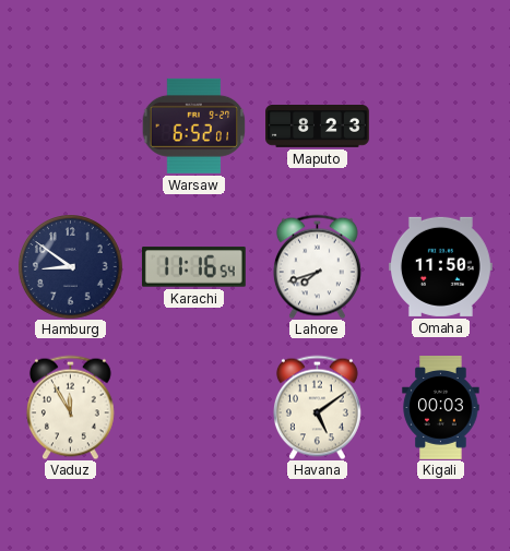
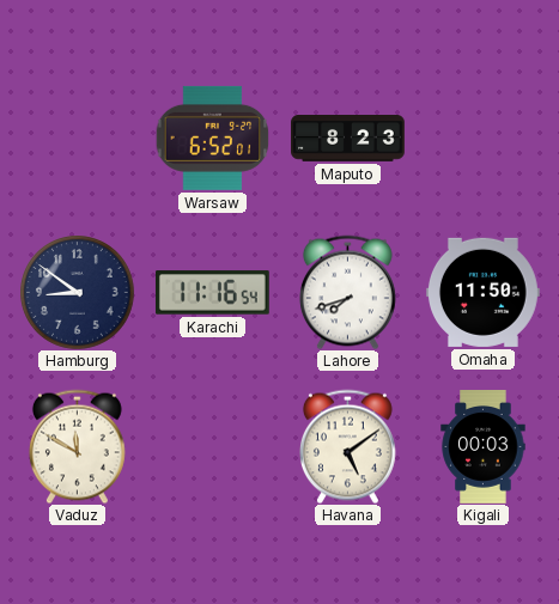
Vaduz: 11:55 -> 11:50
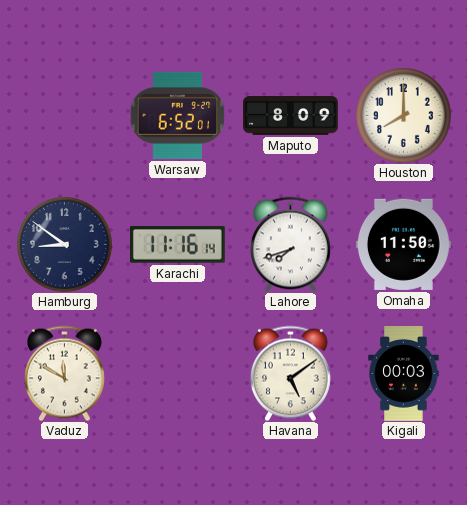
Maputo: 8:23 -> 8:09
Houston: none -> 8:00
Karachi: 11:16:54 -> 11:16:14
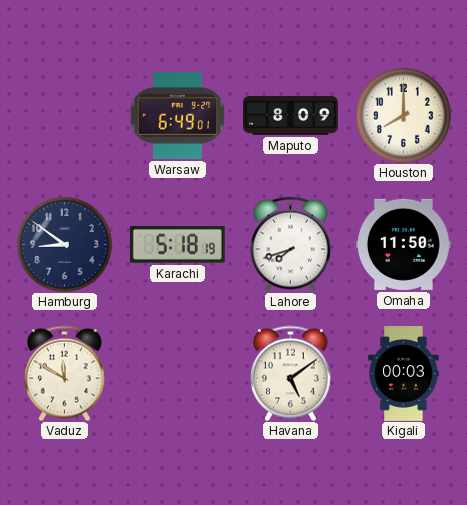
Warsaw: 6:52 -> 6:49
Karachi: 11:16 -> 5:18
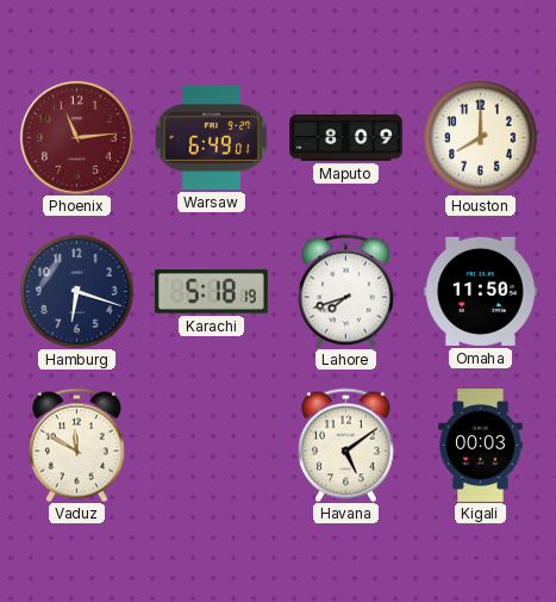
Phoenix: none -> 11:14
Hamburg: 8:51 -> 6:18
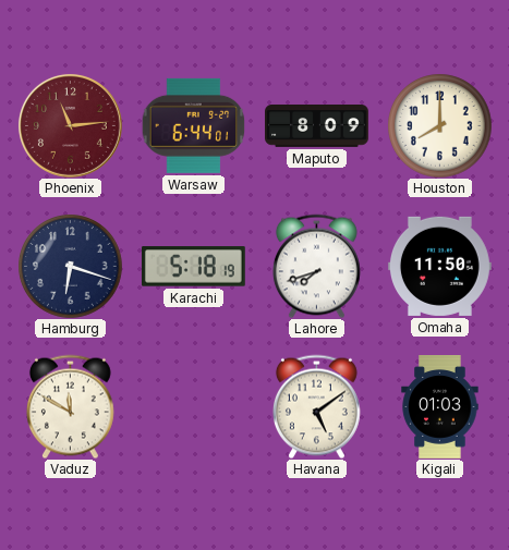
Warsaw: 6:49 -> 6:44
Kigali: 00:03 -> 01:03
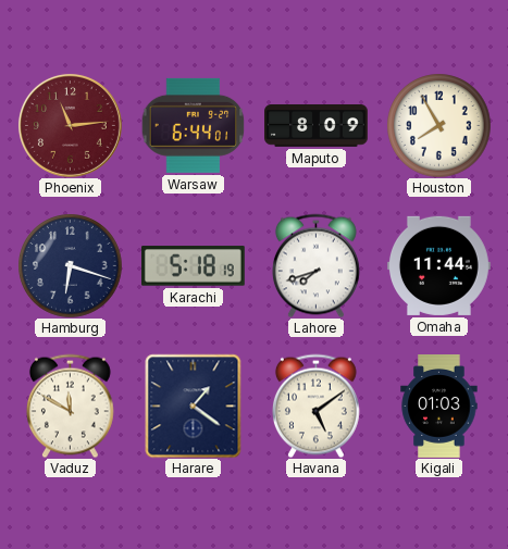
Houston: 8:00 -> 7:55
Omaha: 11:50 -> 11:44
Harare: none -> 1:21
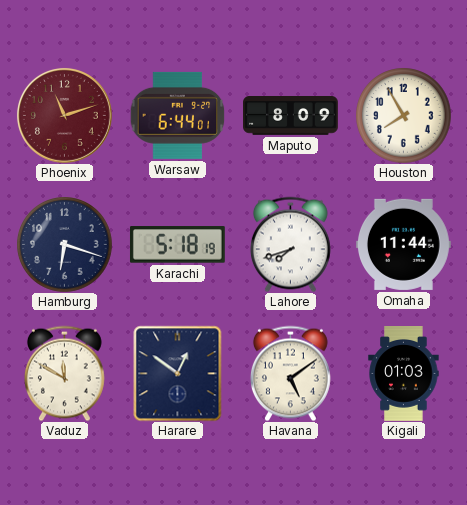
Phoenix: 11:14 -> 11:12
Harare: 1:21 -> 12:51
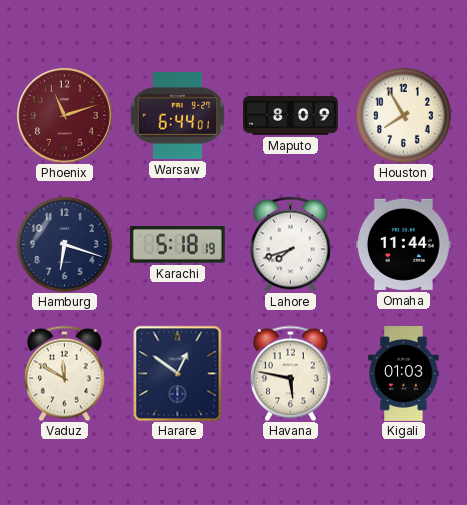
Havana: 5:09 -> 5:47
